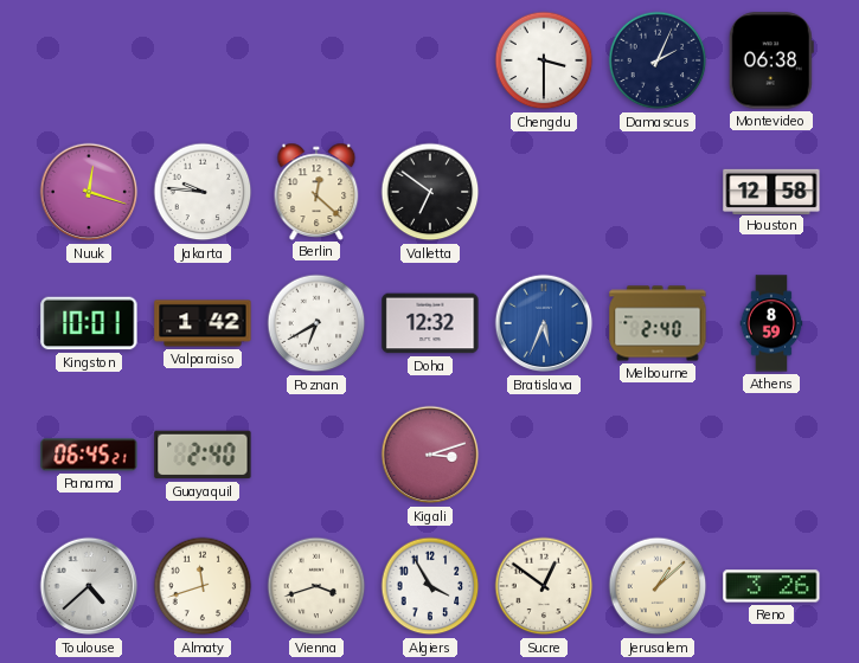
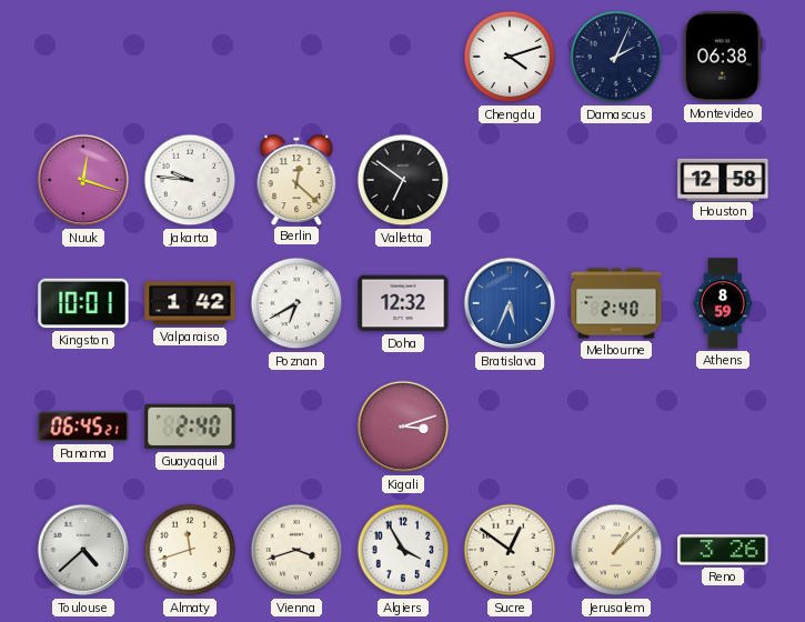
Chengdu: 3:30 -> 4:12
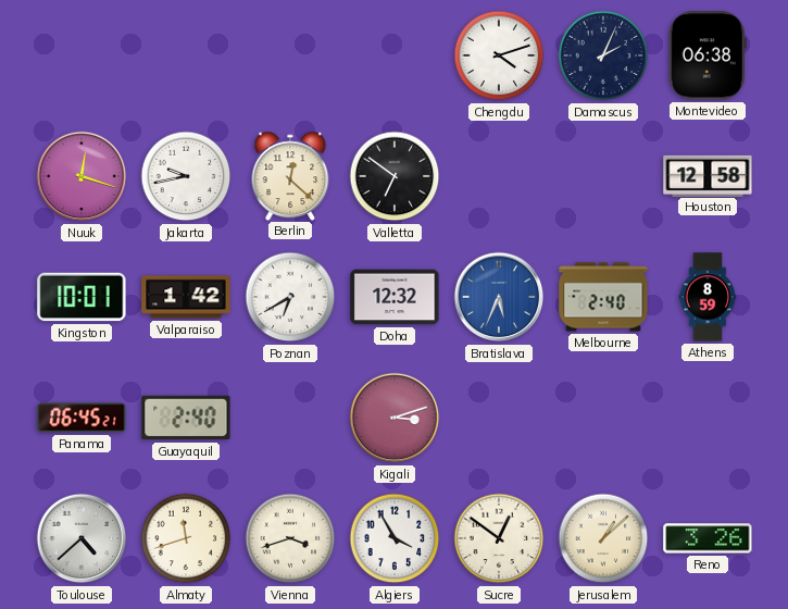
Jakarta: 9:46 -> 9:43
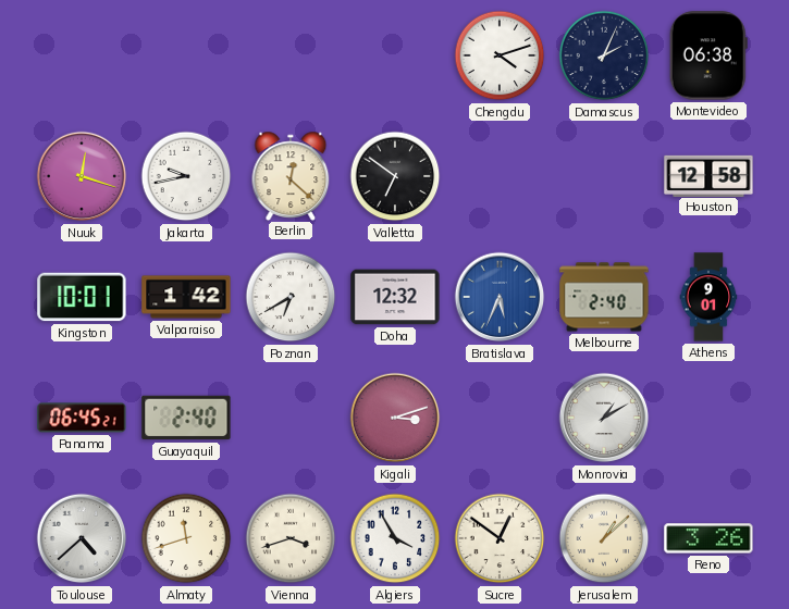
Athens: 8:59 -> 9:01
Monrovia: none -> 1:10
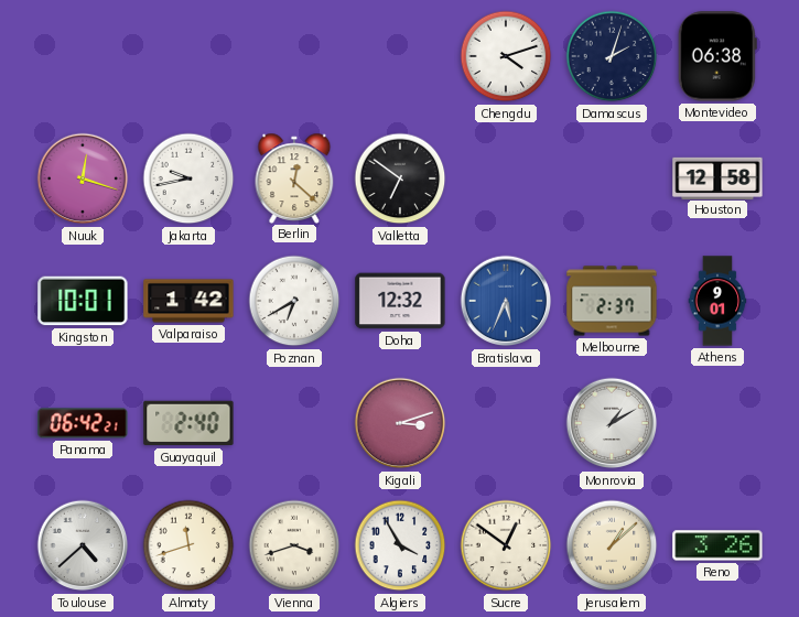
Damascus: 2:04 -> 2:03
Melbourne: 2:40 -> 2:37
Panama: 06:45 -> 06:42
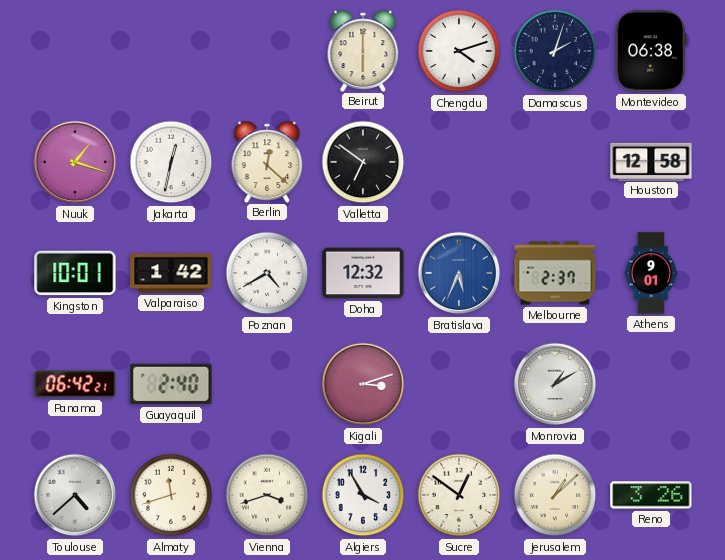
Beirut: none -> 6:00
Nuuk: 12:18 -> 1:18
Jakarta: 9:43 -> 12:32
Poznan: 6:40 -> 4:40
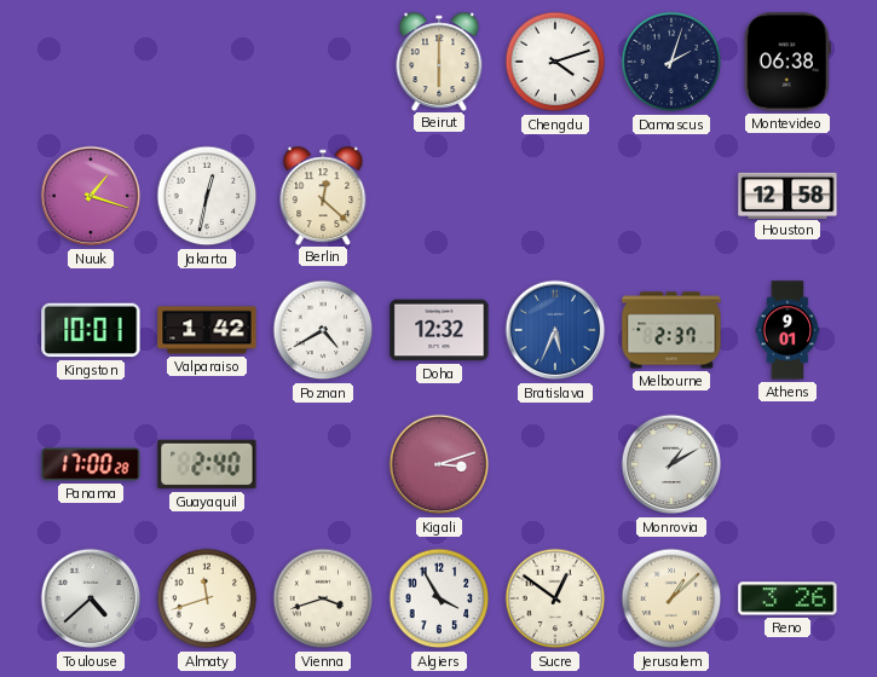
Valletta: 6:51 -> none
Panama: 06:42 -> 17:00
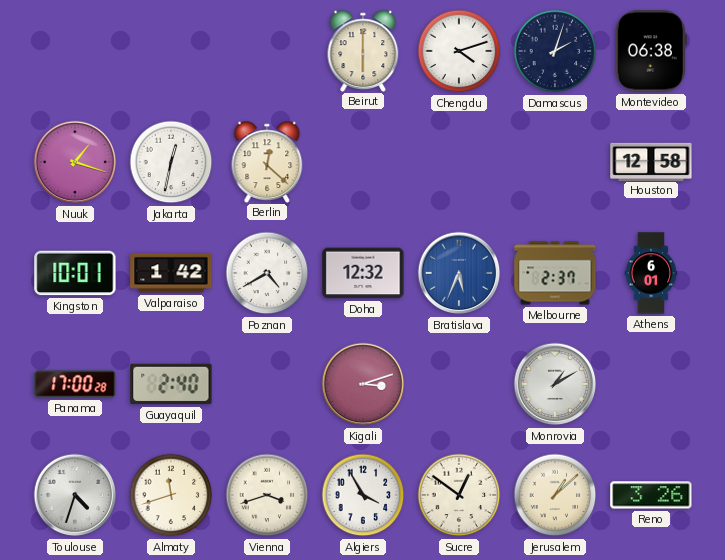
Athens: 9:01 -> 6:01
Toulouse: 4:38 -> 4:33
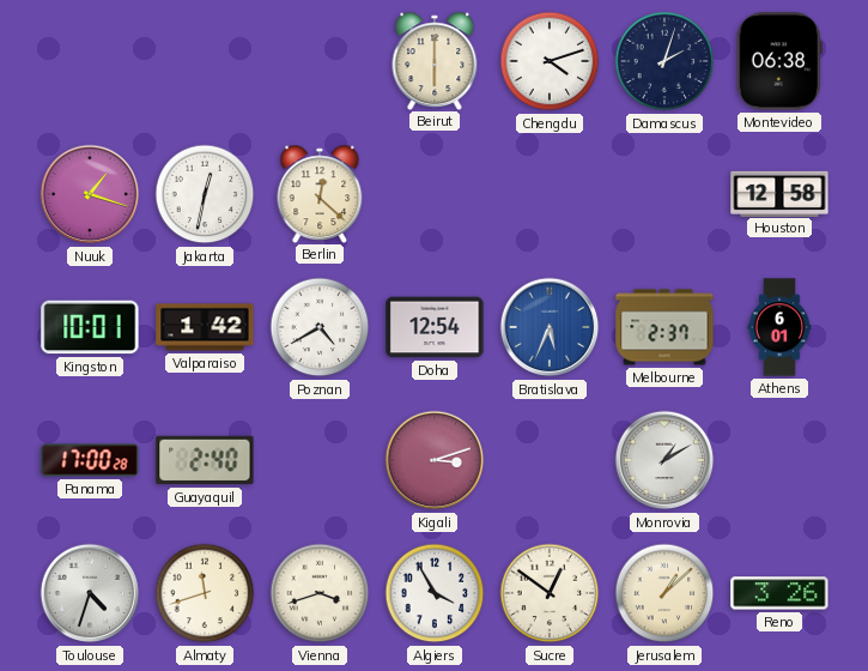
Doha: 12:32 -> 12:54
